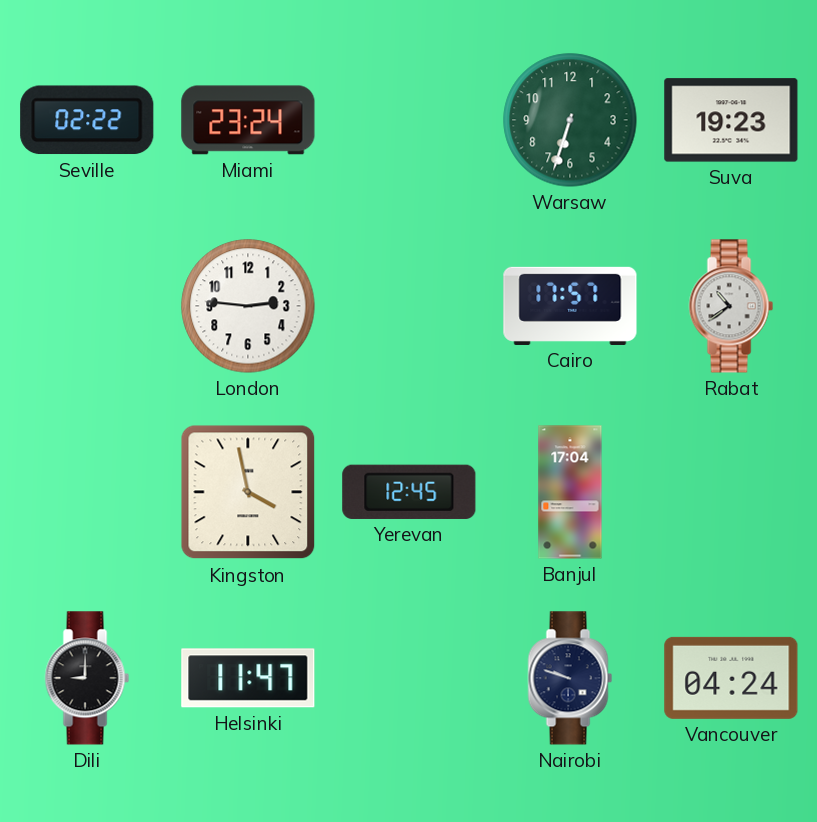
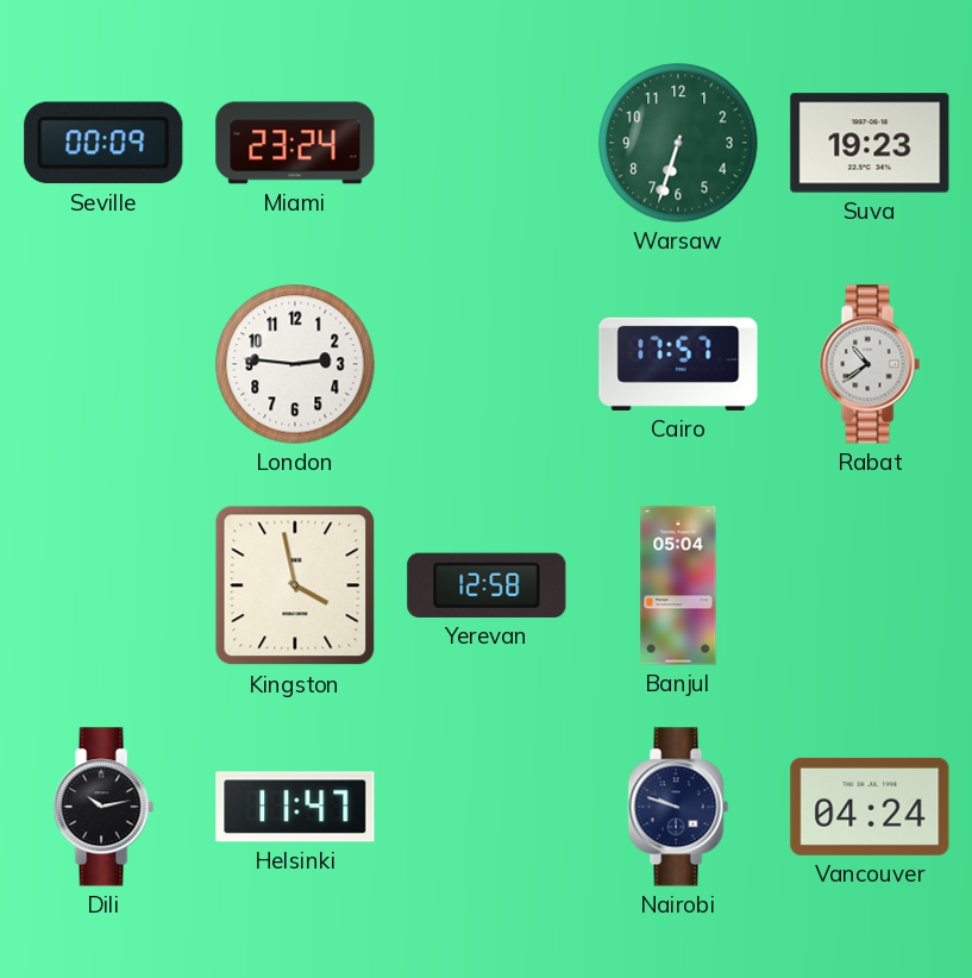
Seville: 02:22 -> 00:09
Yerevan: 12:45 -> 12:58
Banjul: 17:04 -> 05:04
Dili: 9:00 -> 10:13
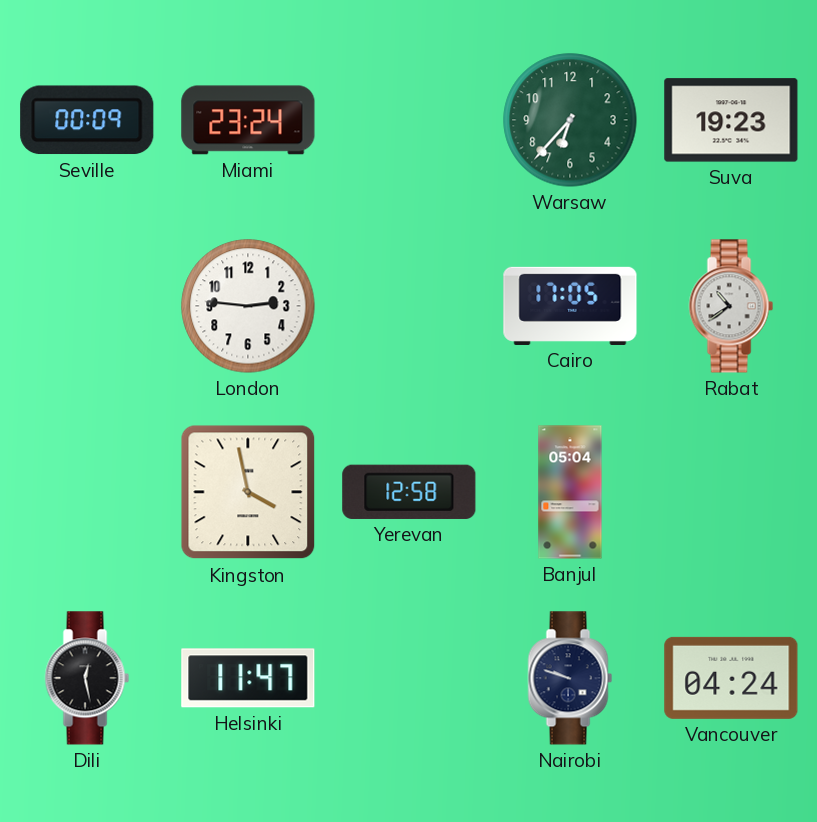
Warsaw: 6:33 -> 6:37
Cairo: 17:57 -> 17:05
Dili: 10:13 -> 12:28
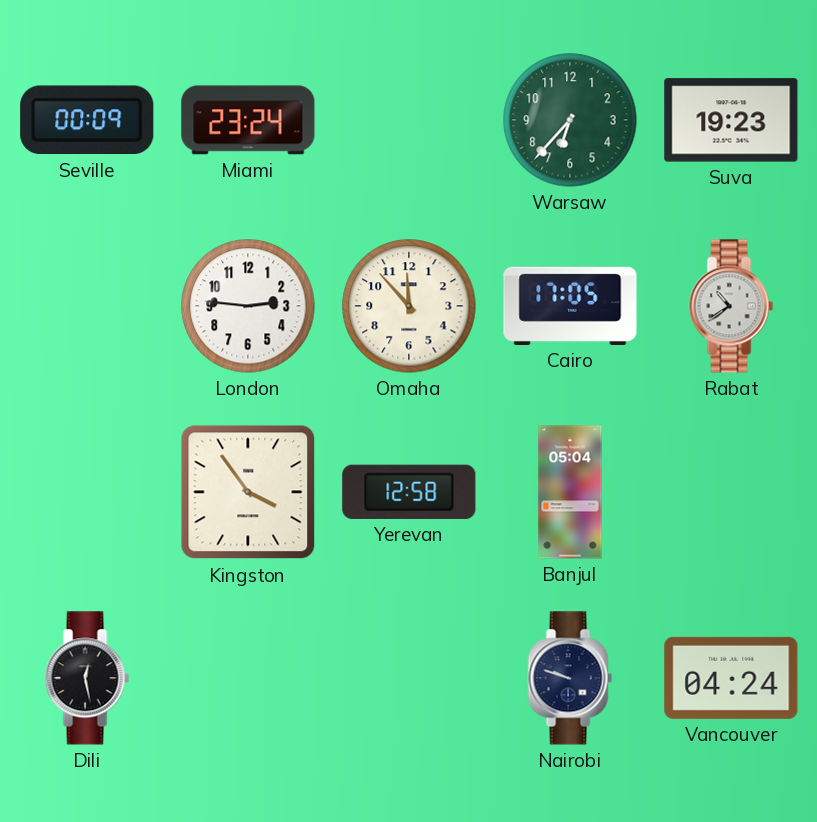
Omaha: none -> 11:53
Kingston: 3:58 -> 3:54
Helsinki: 11:47 -> none
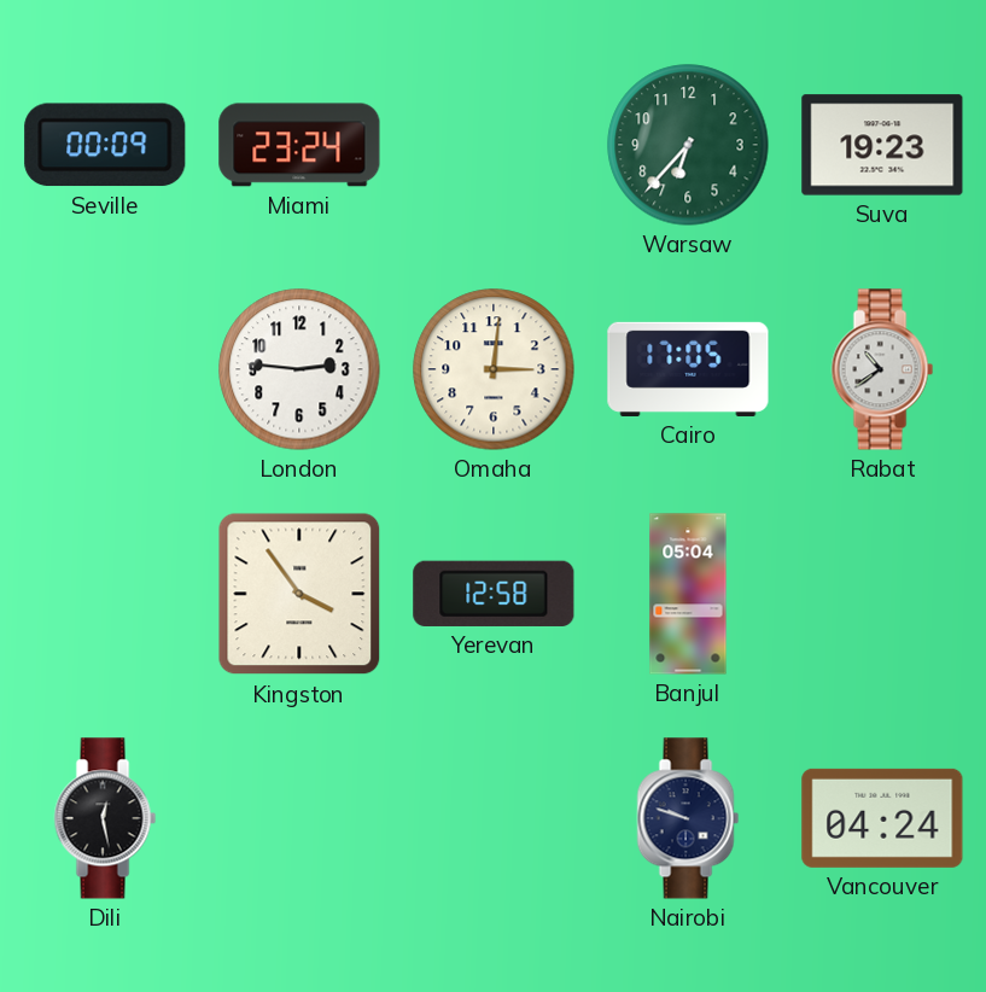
Omaha: 11:53 -> 3:01
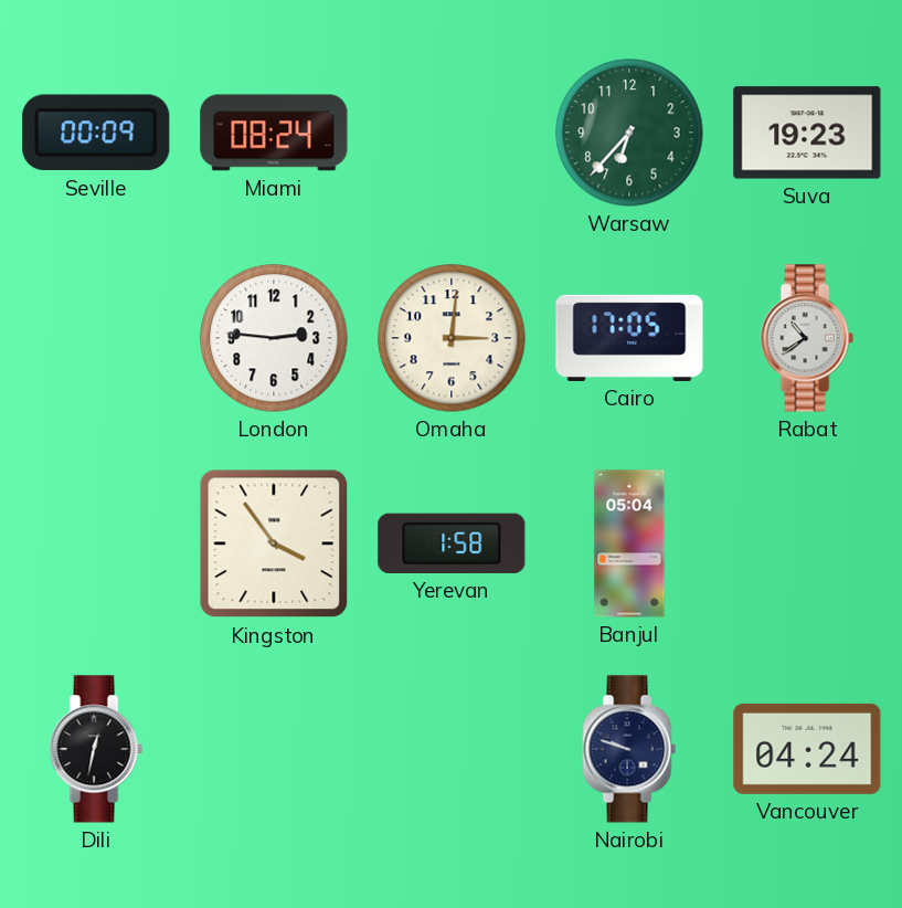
Miami: 23:24 -> 08:24
Yerevan: 12:58 -> 1:58
Dili: 12:28 -> 12:32
